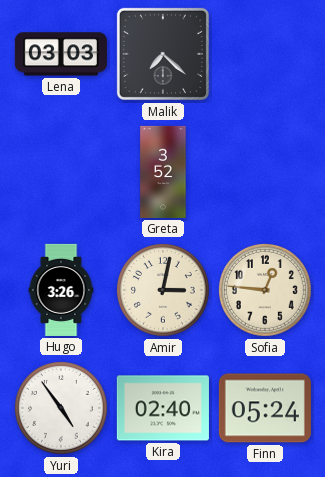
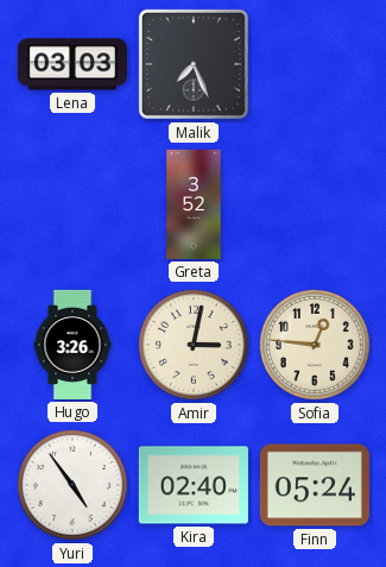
Malik: 7:22 -> 7:26
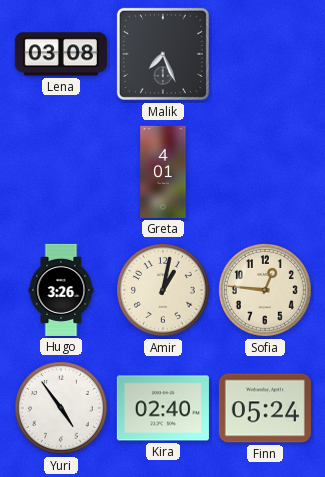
Lena: 03:03 -> 03:08
Greta: 3:52 -> 4:01
Amir: 3:02 -> 1:02
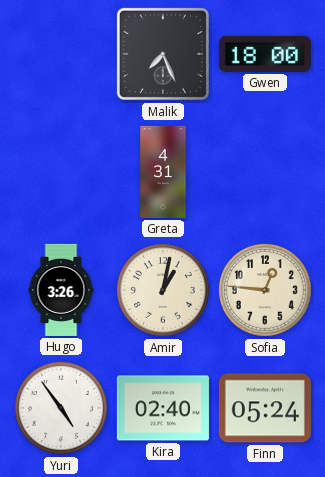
Lena: 03:08 -> none
Gwen: none -> 18:00
Greta: 4:01 -> 4:31
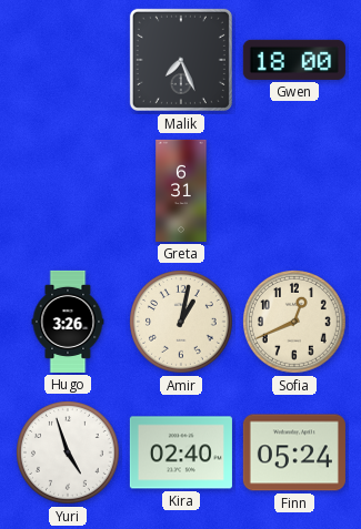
Greta: 4:31 -> 6:31
Sofia: 12:46 -> 12:41
Yuri: 4:54 -> 4:57
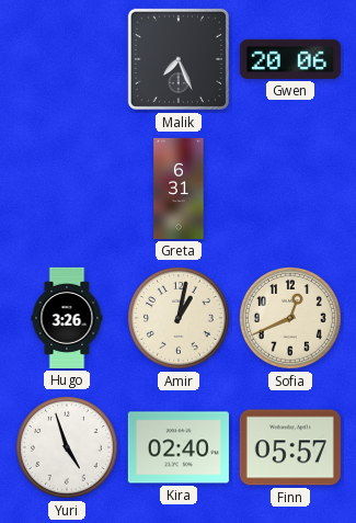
Gwen: 18:00 -> 20:06
Finn: 05:24 -> 05:57
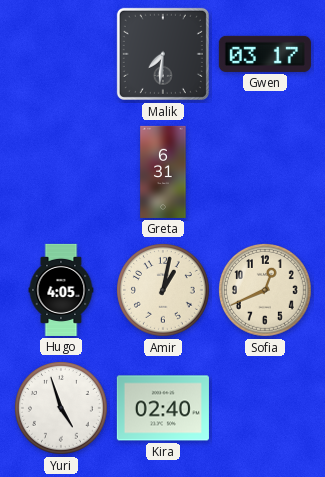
Malik: 7:26 -> 7:31
Gwen: 20:06 -> 03:17
Hugo: 3:26 -> 4:05
Finn: 05:57 -> none
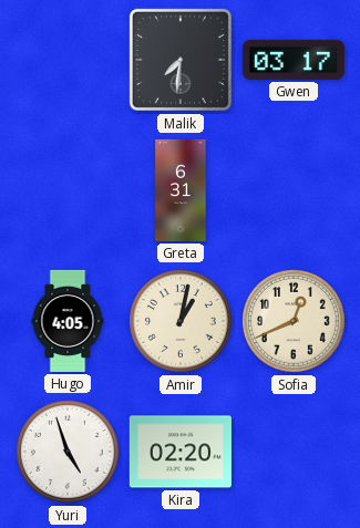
Kira: 02:40 -> 02:20
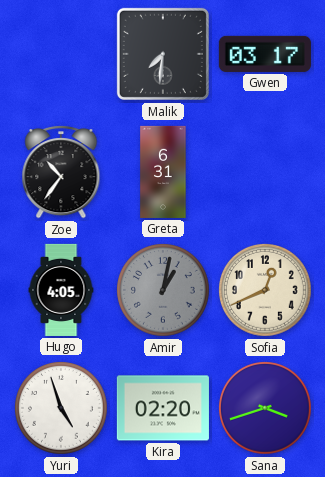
Zoe: none -> 10:36
Amir dial: cream -> grey
Sana: none -> 3:42
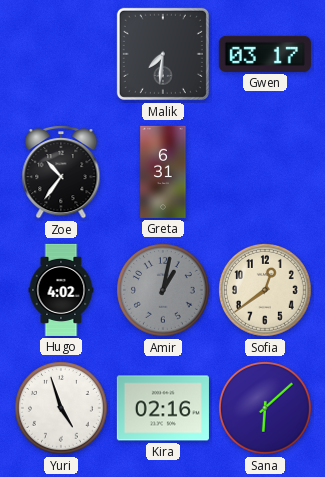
Hugo: 4:05 -> 4:02
Sofia: 12:41 -> 12:39
Kira: 02:20 -> 02:16
Sana: 3:42 -> 6:08
